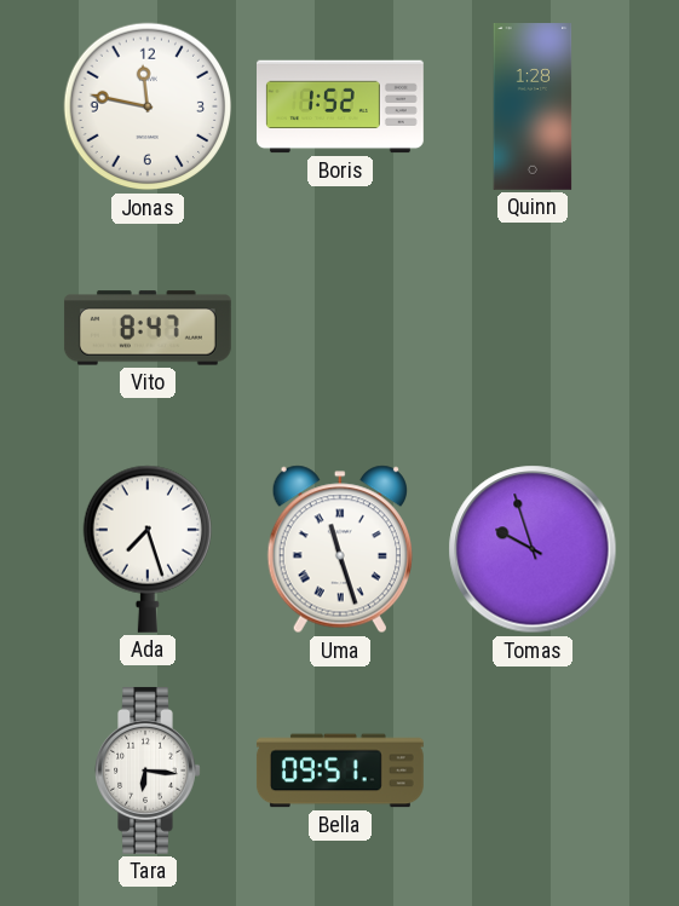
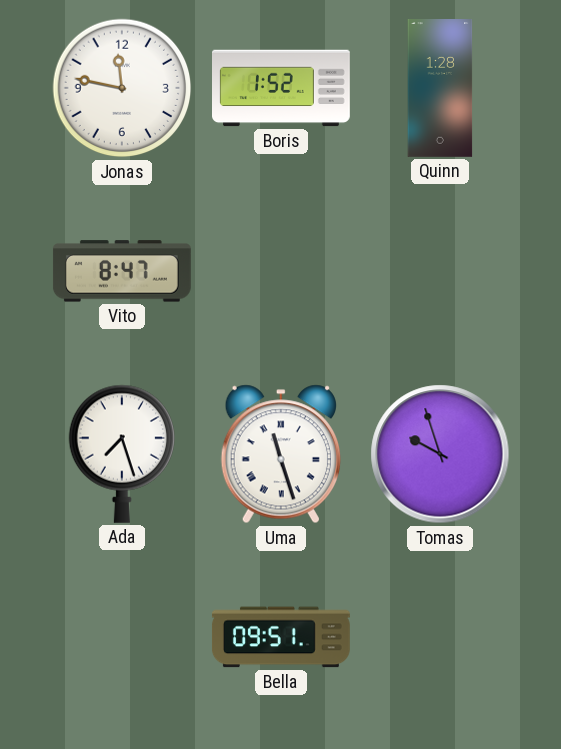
Tara: 6:16 -> none
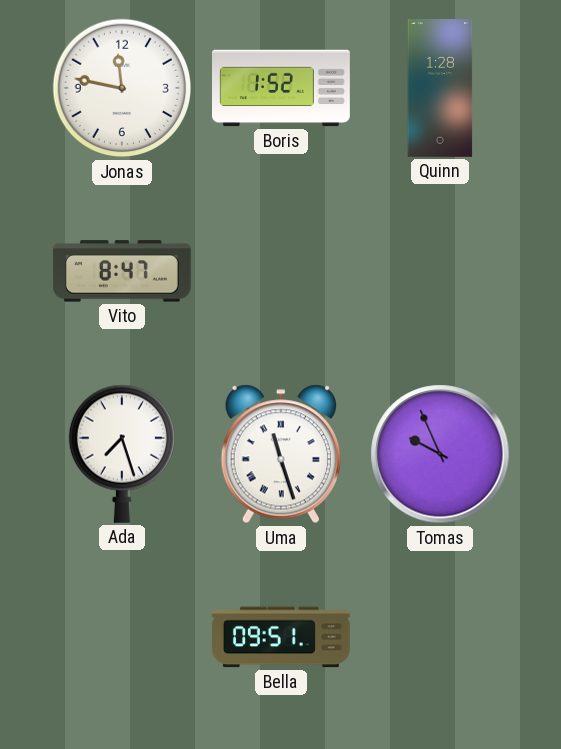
Tomas: 9:57 -> 9:56
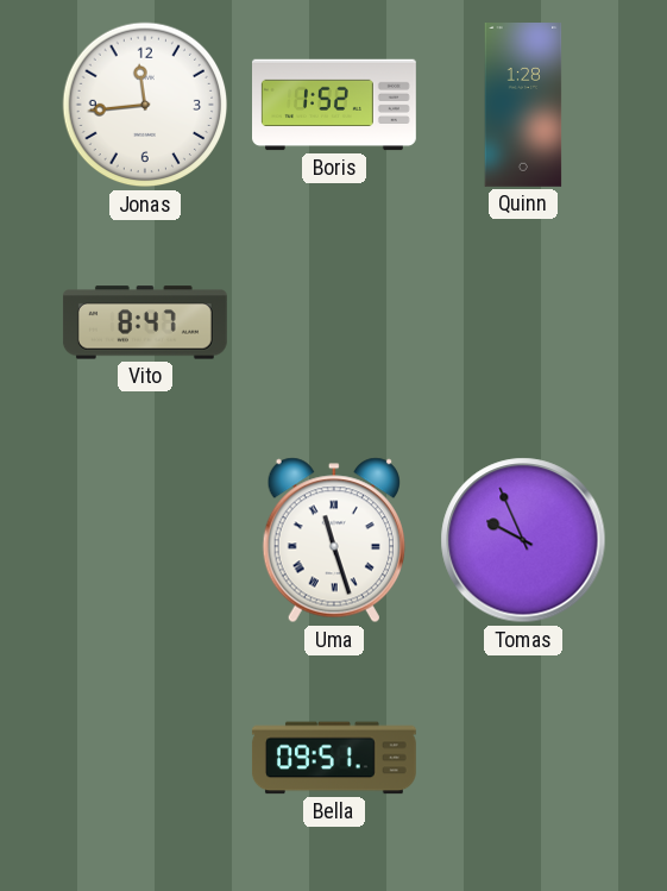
Jonas: 11:47 -> 11:44
Ada: 7:27 -> none
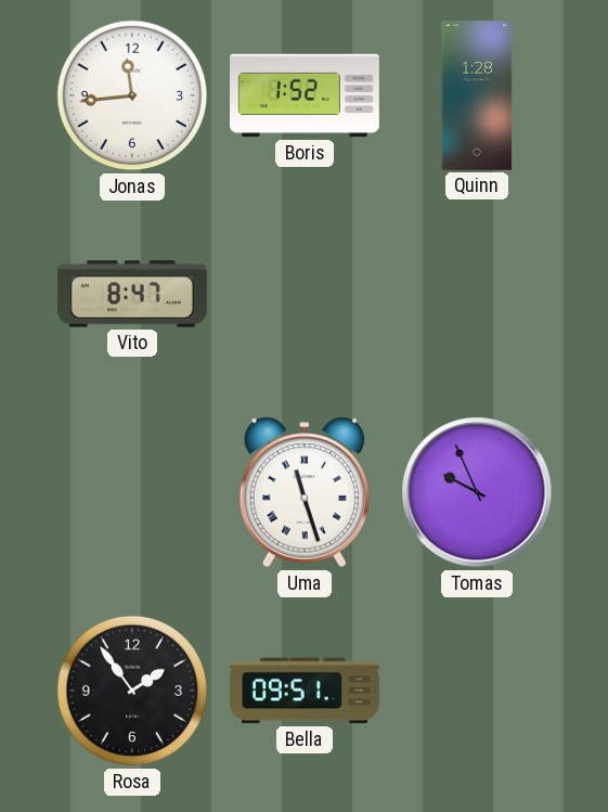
Rosa: none -> 1:54
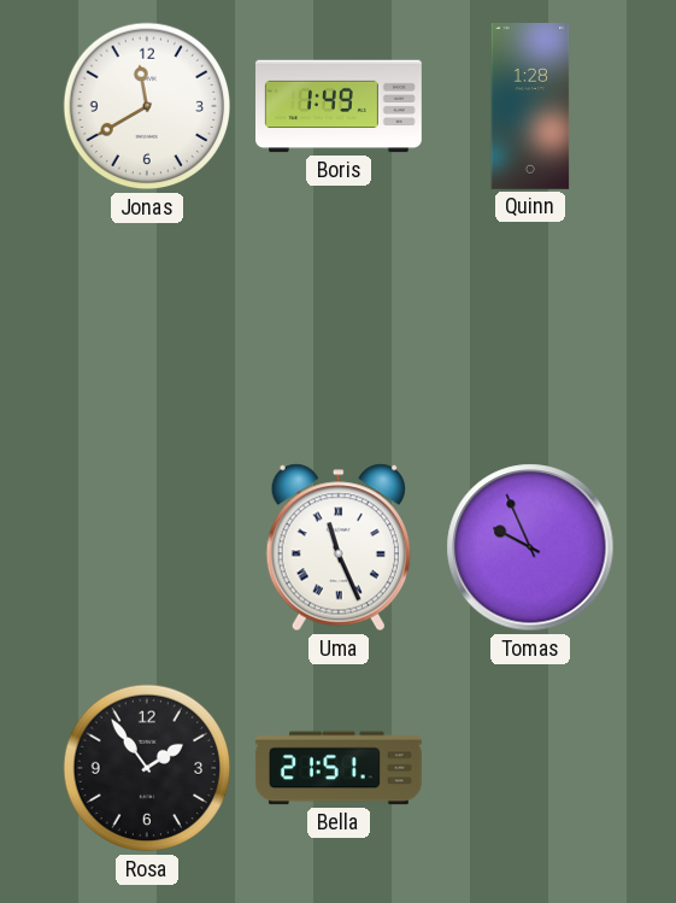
Jonas: 11:44 -> 11:40
Boris: 1:52 -> 1:49
Vito: 8:47 -> none
Uma: 11:27 -> 11:26
Bella: 09:51 -> 21:51
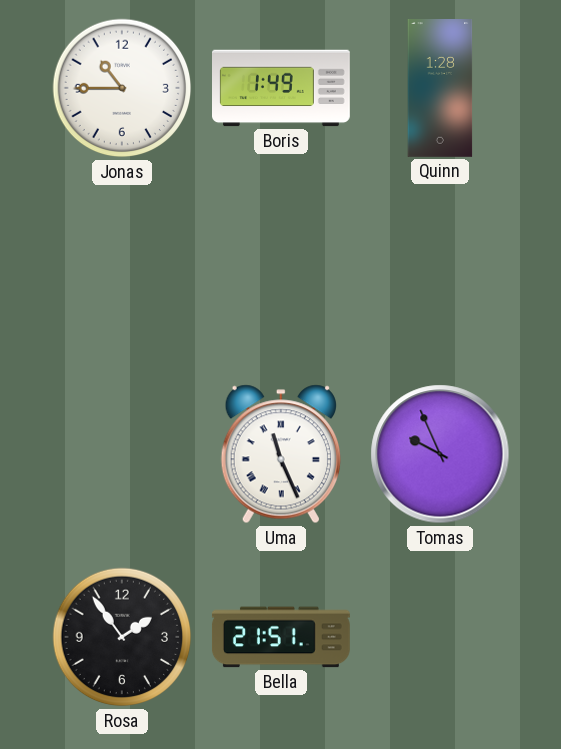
Jonas: 11:40 -> 10:45
